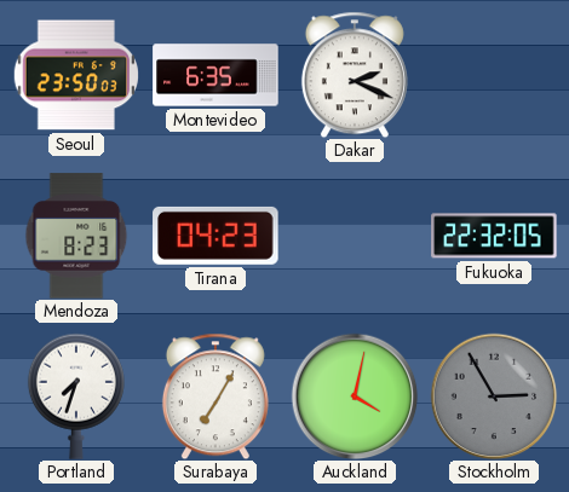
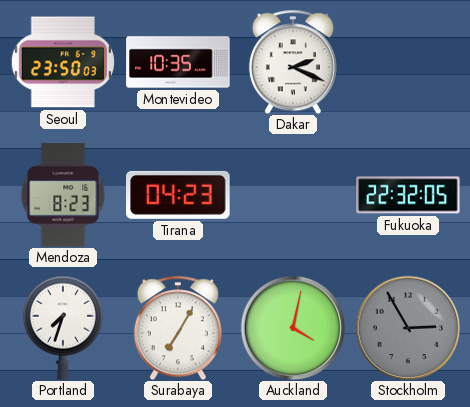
Montevideo: 6:35 -> 10:35
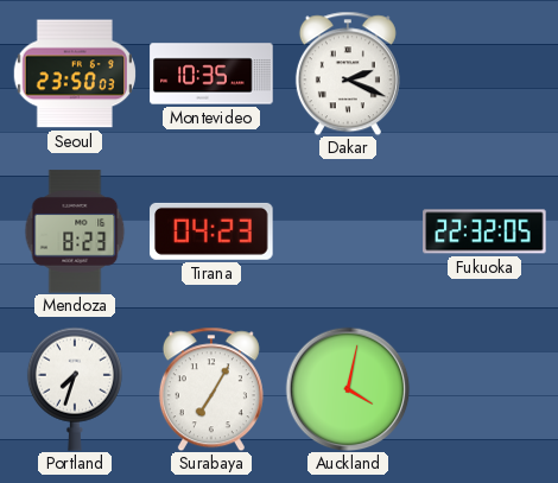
Stockholm: 2:55 -> none
